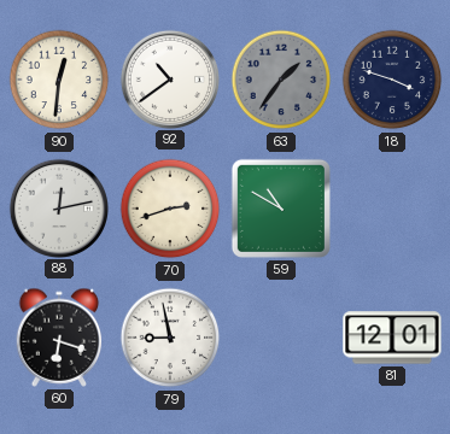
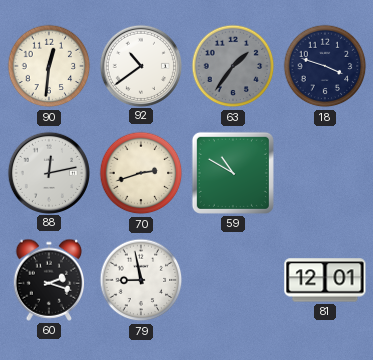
60: 6:18 -> 2:18
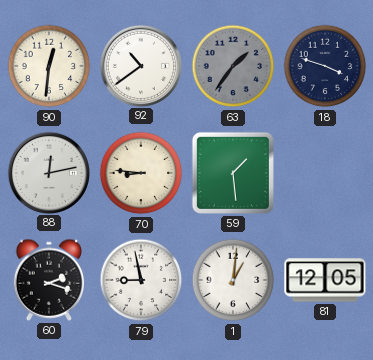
70: 2:42 -> 8:46
59: 10:50 -> 1:29
1: none -> 1:01
81: 12:01 -> 12:05
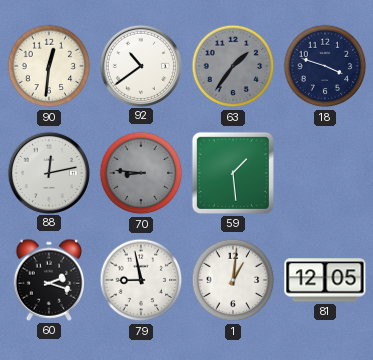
70 dial: cream -> grey
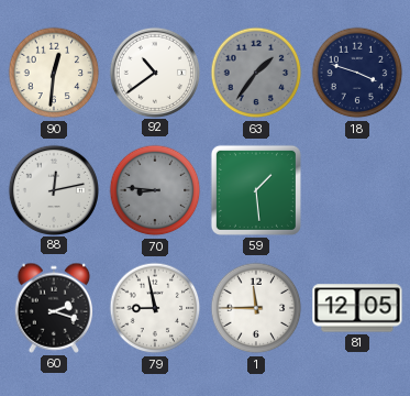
1: 1:01 -> 11:45
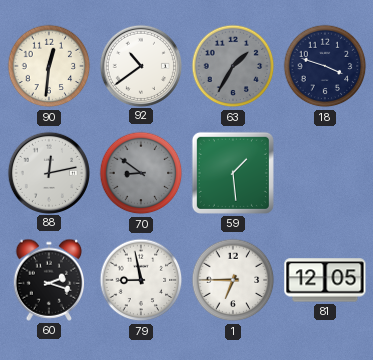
63: 1:36 -> 1:35
70: 8:46 -> 8:51
1: 11:45 -> 6:45
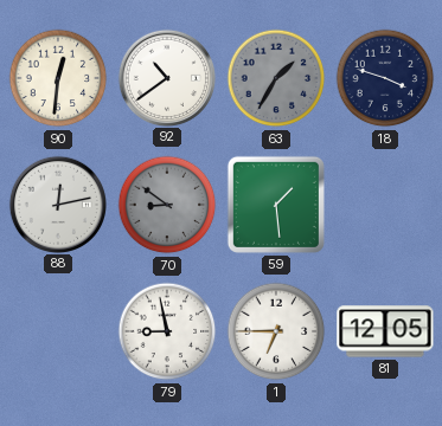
60: 2:18 -> none
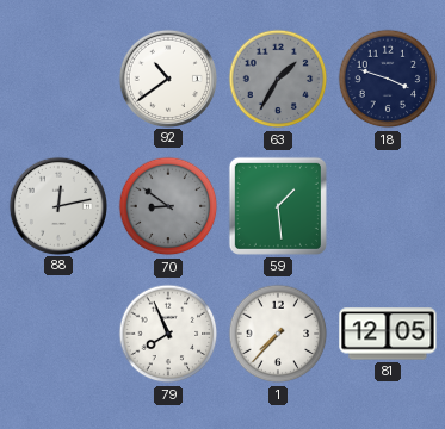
90: 12:31 -> none
79: 8:58 -> 7:56
1: 6:45 -> 7:37
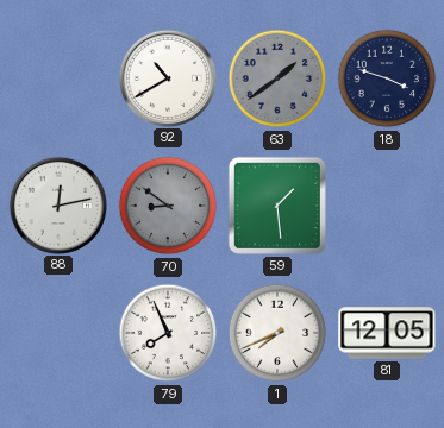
92: 10:39 -> 10:40
63: 1:35 -> 1:39
1: 7:37 -> 7:41
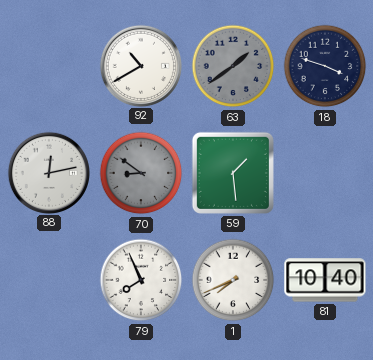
81: 12:05 -> 10:40
